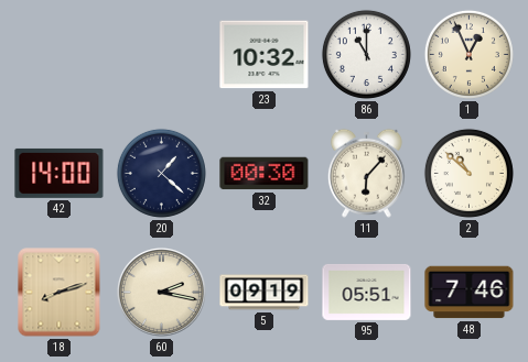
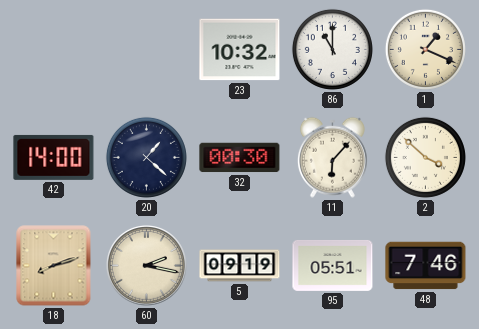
1: 12:56 -> 1:19
2: 10:52 -> 3:52
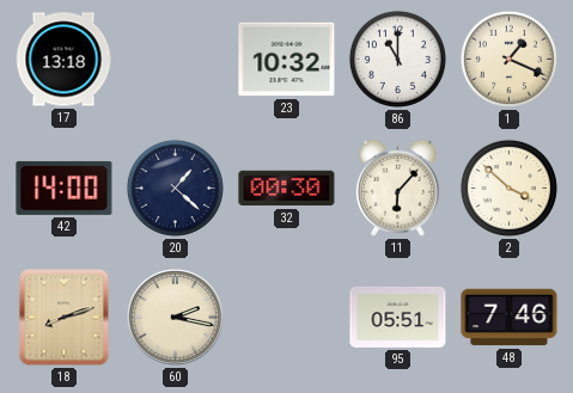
17: none -> 13:18
5: 09:19 -> none
